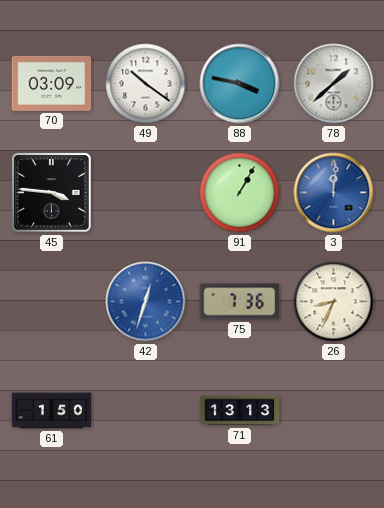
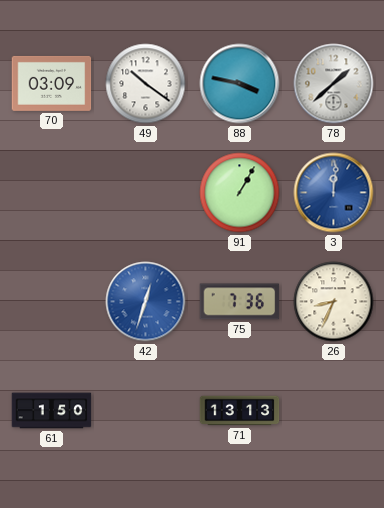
45: 3:46 -> none
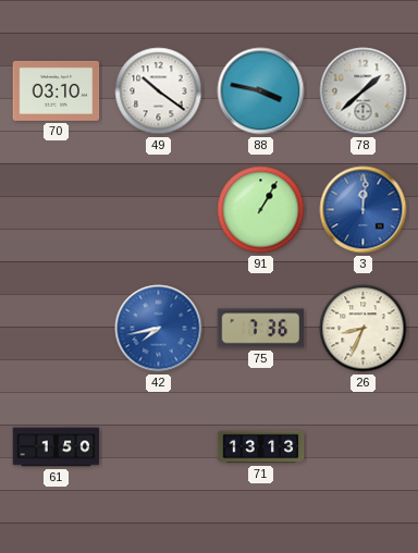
70: 03:09 -> 03:10
42: 12:33 -> 7:43
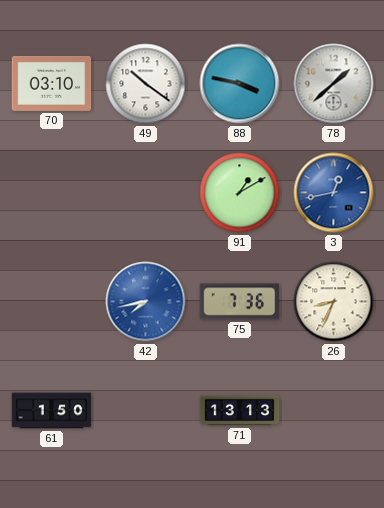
91: 1:05 -> 1:10
3: 12:01 -> 12:43
